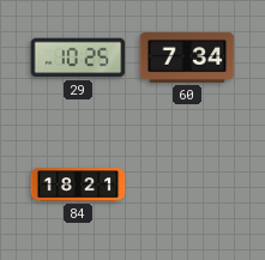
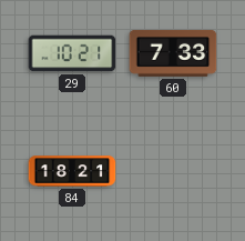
29: 10:25 -> 10:21
60: 7:34 -> 7:33
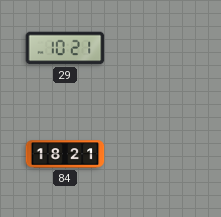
60: 7:33 -> none
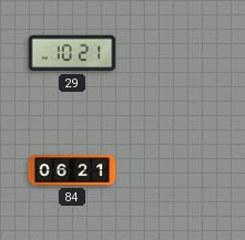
84: 18:21 -> 06:21
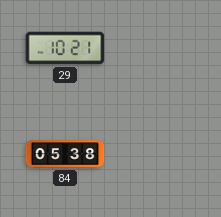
84: 06:21 -> 05:38
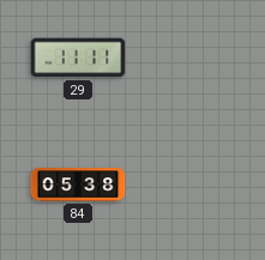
29: 10:21 -> 11:11
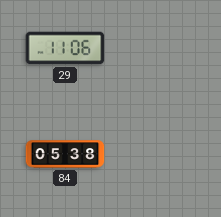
29: 11:11 -> 11:06
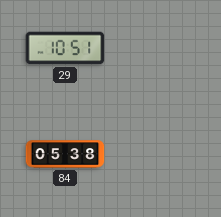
29: 11:06 -> 10:51
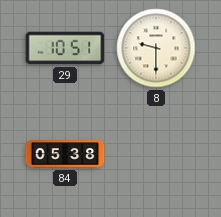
8: none -> 9:30
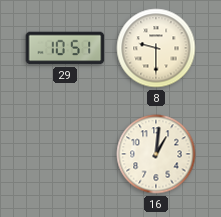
84: 05:38 -> none
16: none -> 1:01
